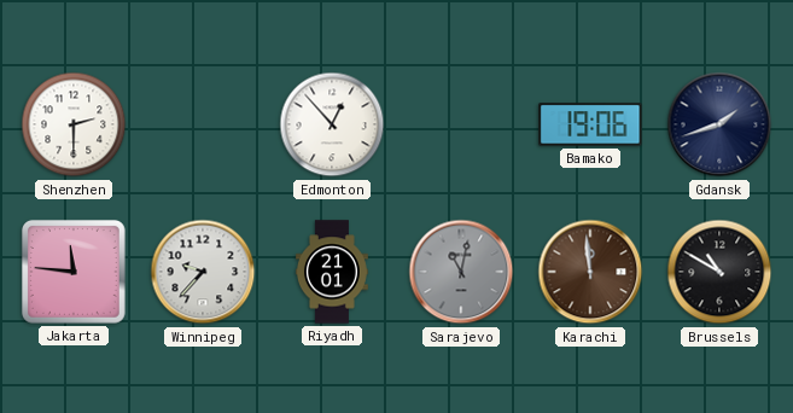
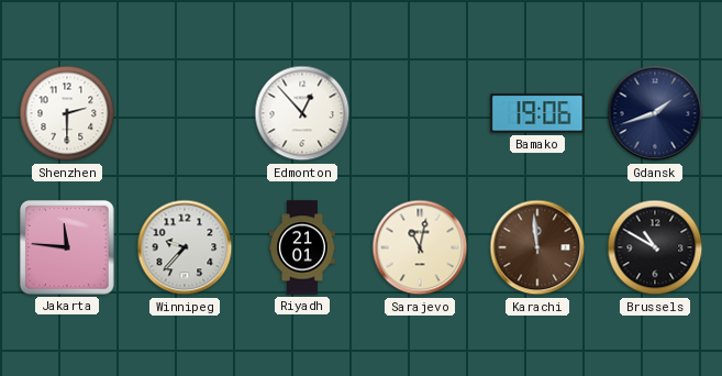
Sarajevo dial: grey -> cream
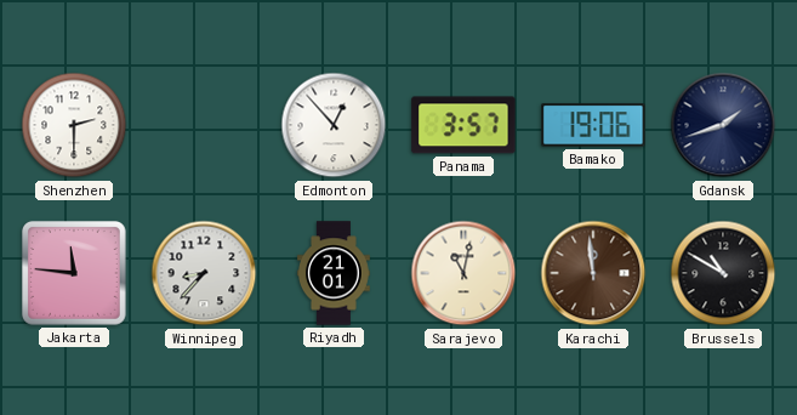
Panama: none -> 3:57
Winnipeg: 9:37 -> 8:37
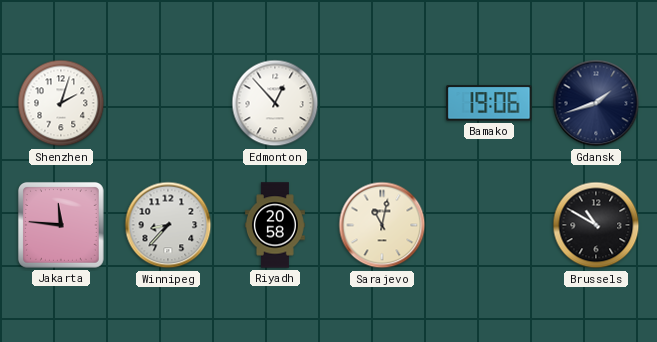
Shenzhen: 2:30 -> 2:03
Panama: 3:57 -> none
Riyadh: 21:01 -> 20:58
Karachi: 11:59 -> none
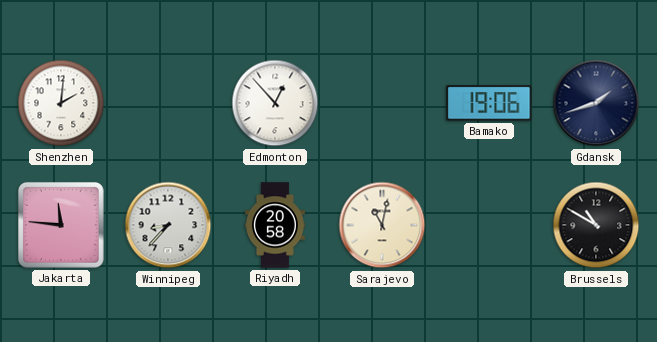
Shenzhen: 2:03 -> 2:01
